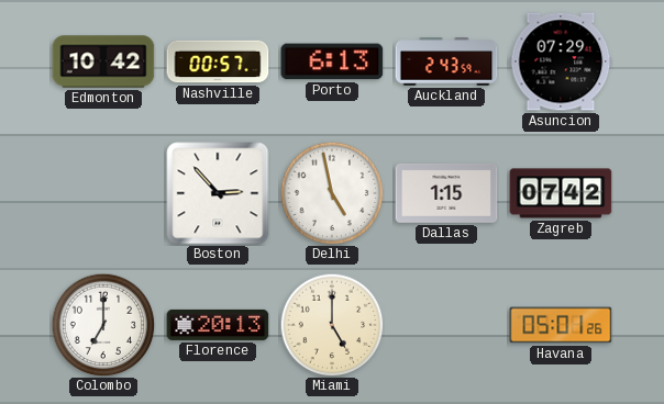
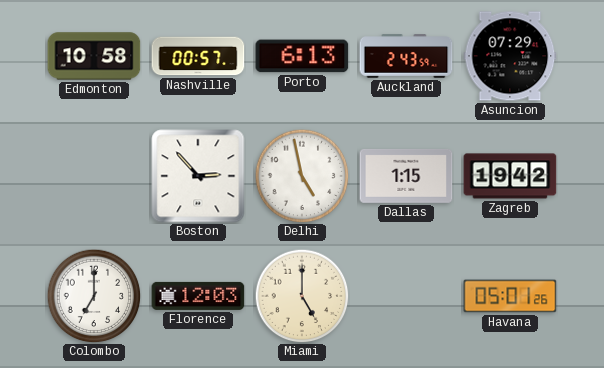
Edmonton: 10:42 -> 10:58
Zagreb: 07:42 -> 19:42
Florence: 20:13 -> 12:03
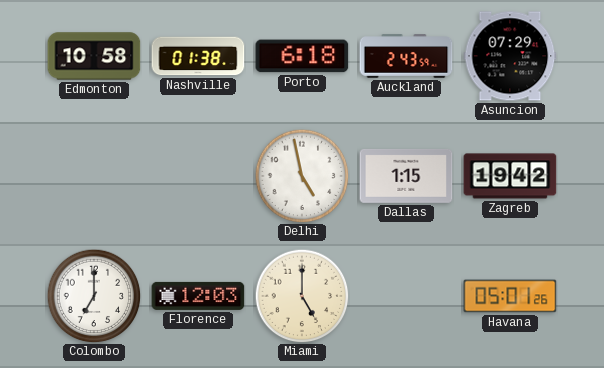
Nashville: 00:57 -> 01:38
Porto: 6:13 -> 6:18
Boston: 2:53 -> none
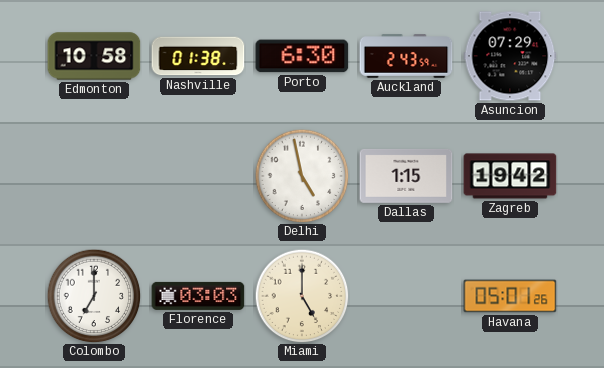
Porto: 6:18 -> 6:30
Florence: 12:03 -> 03:03
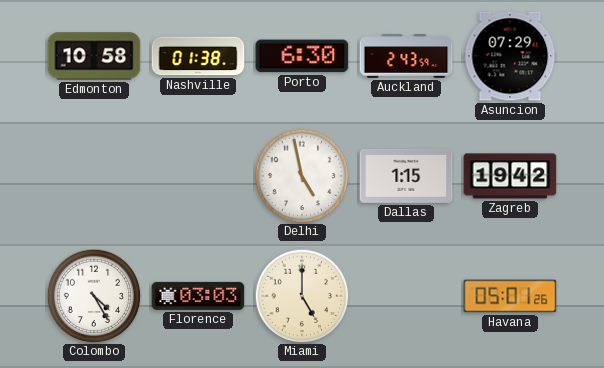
Colombo: 7:00 -> 4:25
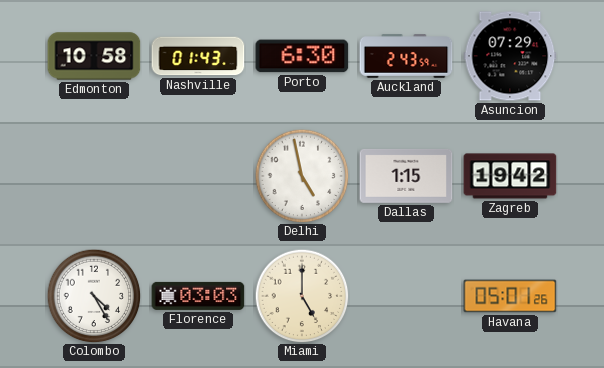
Nashville: 01:38 -> 01:43
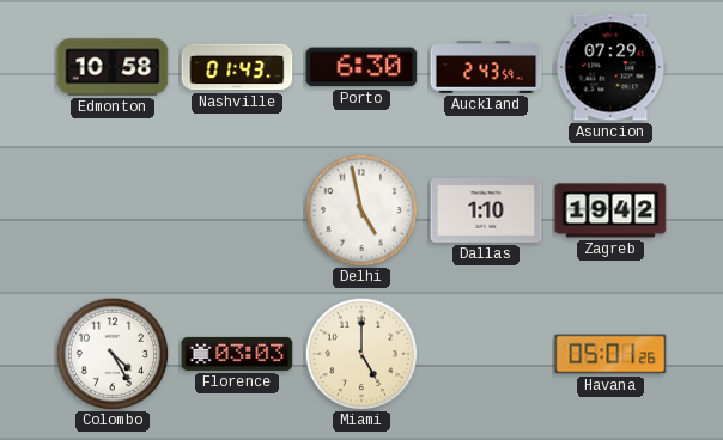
Dallas: 1:15 -> 1:10
